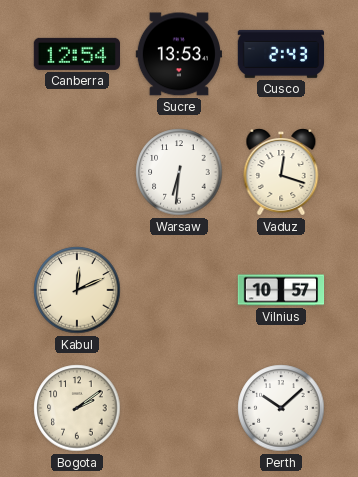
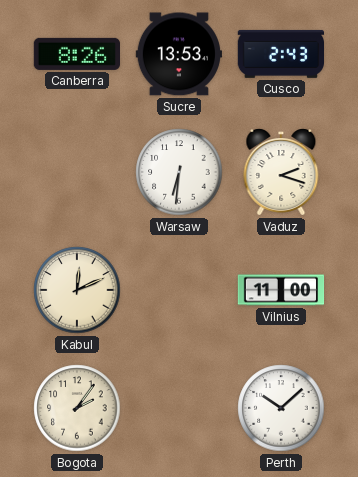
Canberra: 12:54 -> 8:26
Vaduz: 12:18 -> 2:18
Vilnius: 10:57 -> 11:00
Bogota: 2:09 -> 2:06
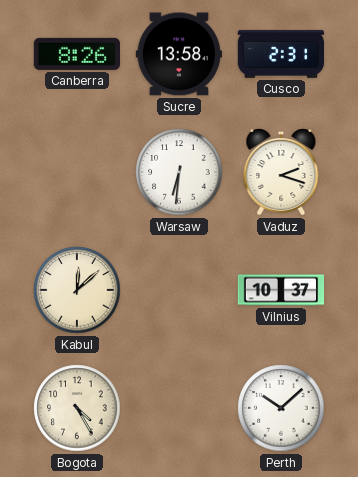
Sucre: 13:53 -> 13:58
Cusco: 2:43 -> 2:31
Kabul: 12:11 -> 12:08
Vilnius: 11:00 -> 10:37
Bogota: 2:06 -> 4:25
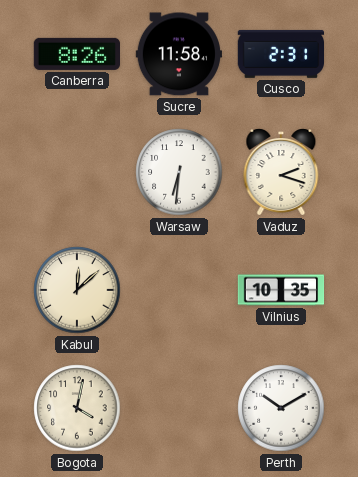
Sucre: 13:58 -> 11:58
Vilnius: 10:37 -> 10:35
Bogota: 4:25 -> 4:02
Perth: 10:08 -> 10:10
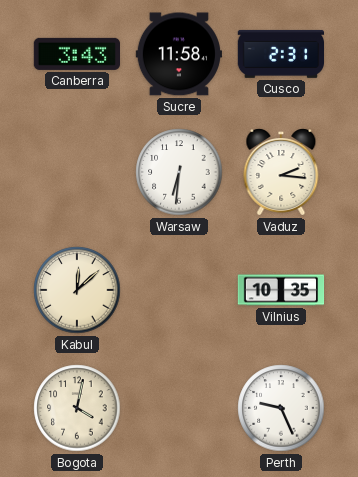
Canberra: 8:26 -> 3:43
Vaduz: 2:18 -> 2:16
Perth: 10:10 -> 9:26
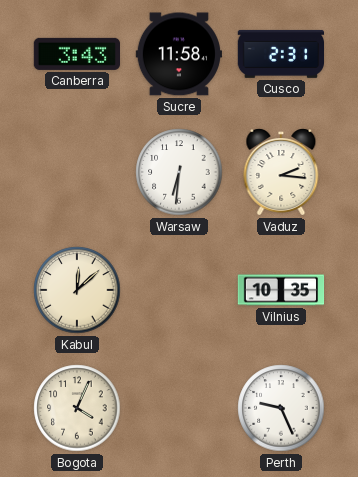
Bogota: 4:02 -> 4:04
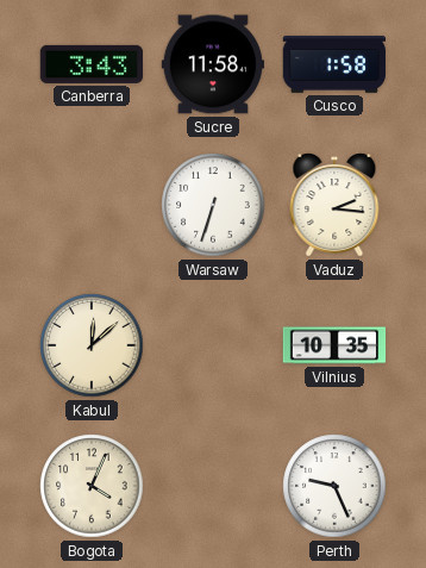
Cusco: 2:31 -> 1:58
Warsaw: 6:31 -> 6:33
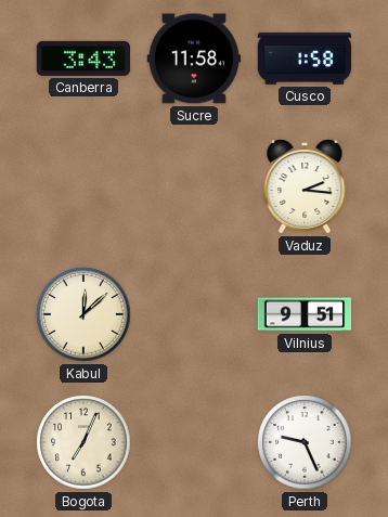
Warsaw: 6:33 -> none
Vilnius: 10:35 -> 9:51
Bogota: 4:04 -> 7:04
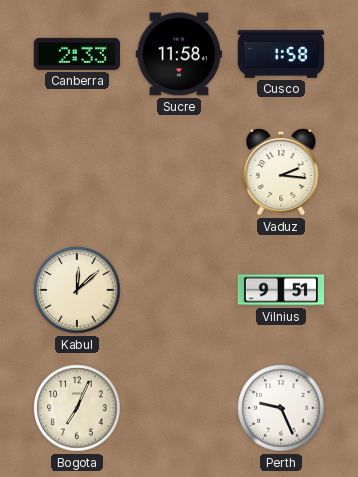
Canberra: 3:43 -> 2:33
